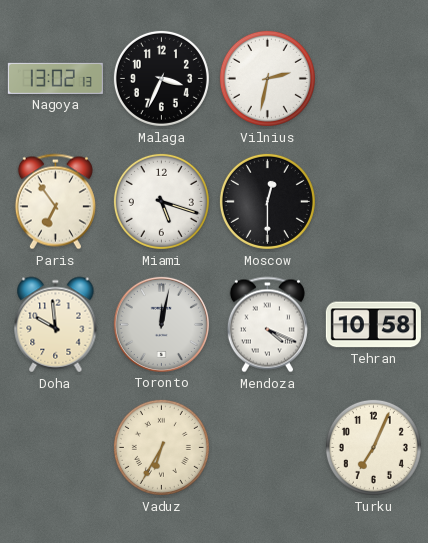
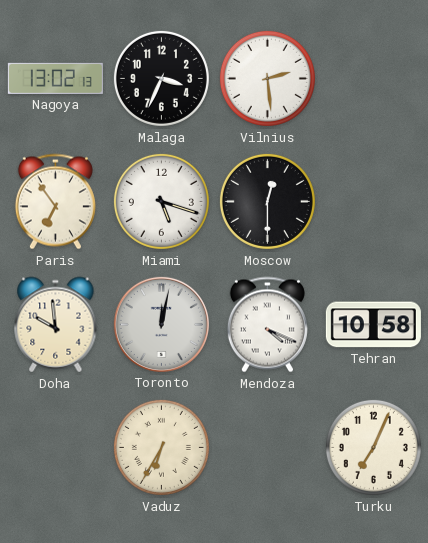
Vilnius: 2:32 -> 2:29
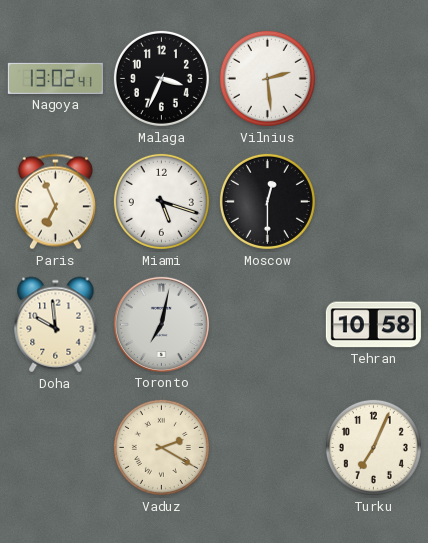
Nagoya: 13:02:13 -> 13:02:41
Paris: 6:54 -> 6:56
Toronto: 12:02 -> 7:02
Mendoza: 4:19 -> none
Vaduz: 6:35 -> 2:20
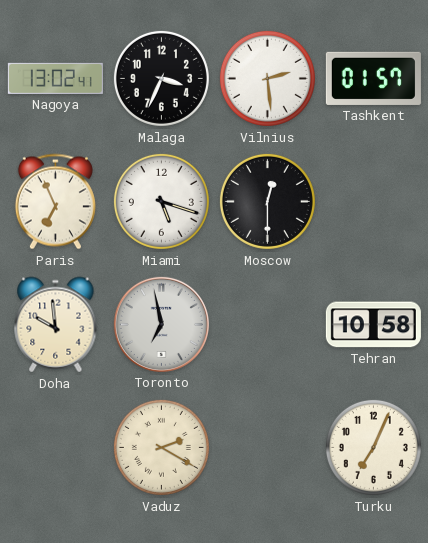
Tashkent: none -> 01:57
Toronto: 7:02 -> 6:58
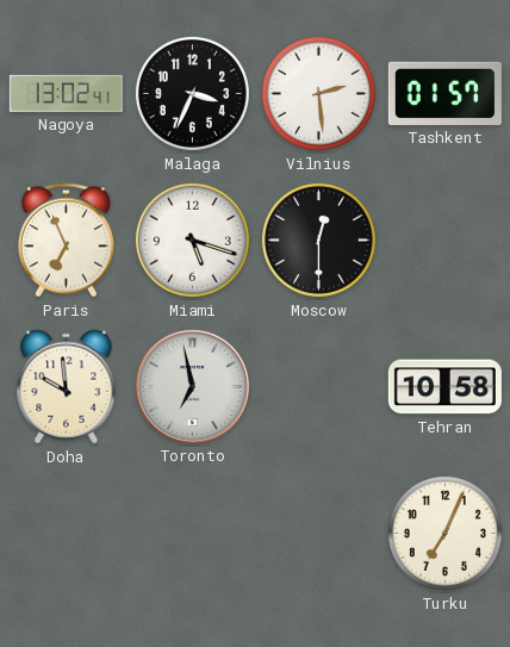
Vaduz: 2:20 -> none
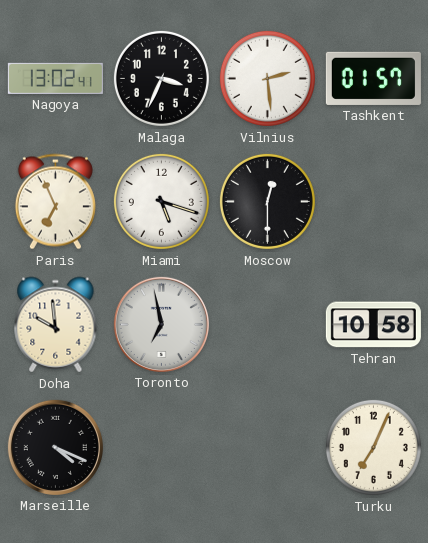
Marseille: none -> 4:19
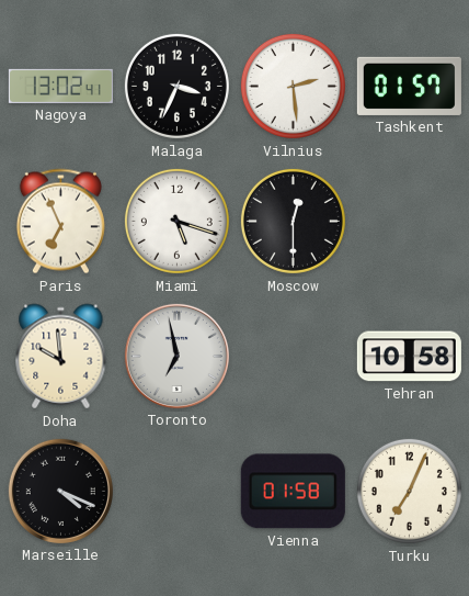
Vienna: none -> 01:58
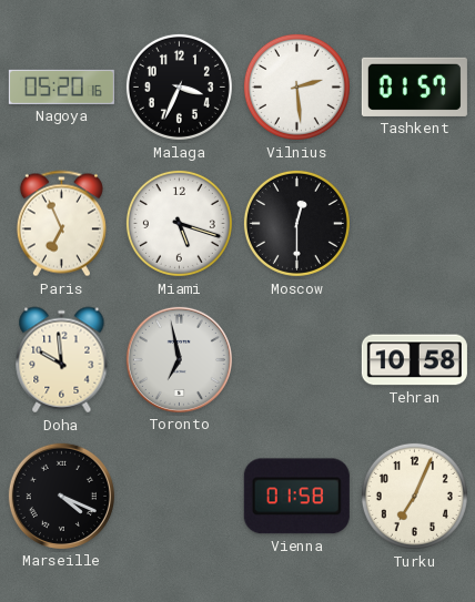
Nagoya: 13:02 -> 05:20
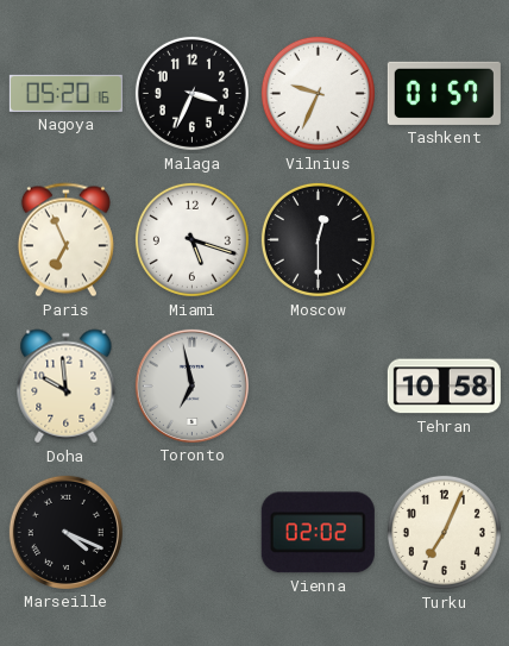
Vilnius: 2:29 -> 9:34
Vienna: 01:58 -> 02:02
